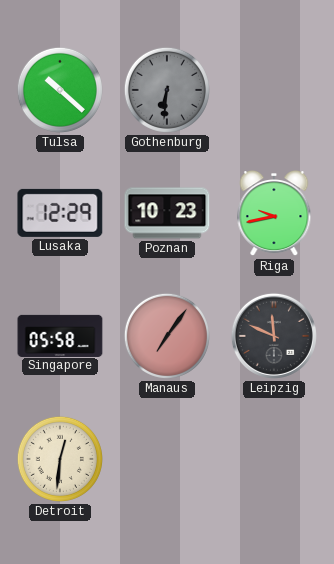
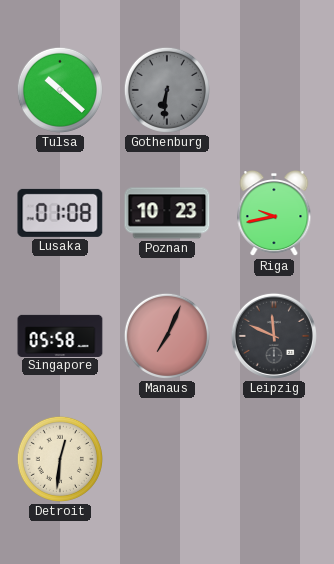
Lusaka: 12:29 -> 01:08
Manaus: 7:06 -> 7:04
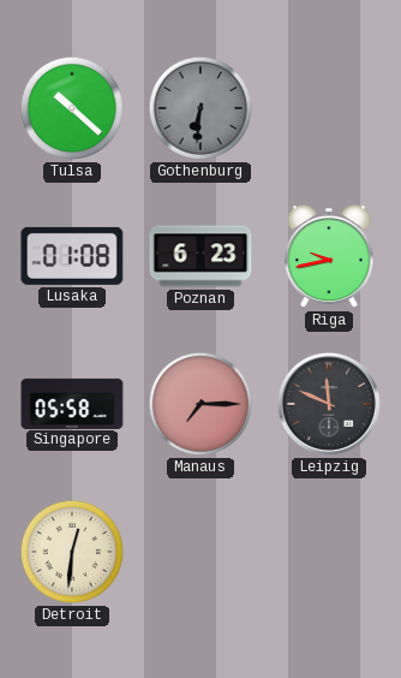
Poznan: 10:23 -> 6:23
Manaus: 7:04 -> 7:15
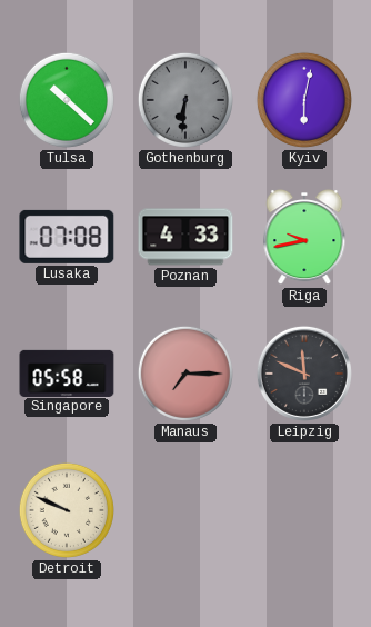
Kyiv: none -> 6:02
Lusaka: 01:08 -> 07:08
Poznan: 6:23 -> 4:33
Detroit: 12:31 -> 9:49
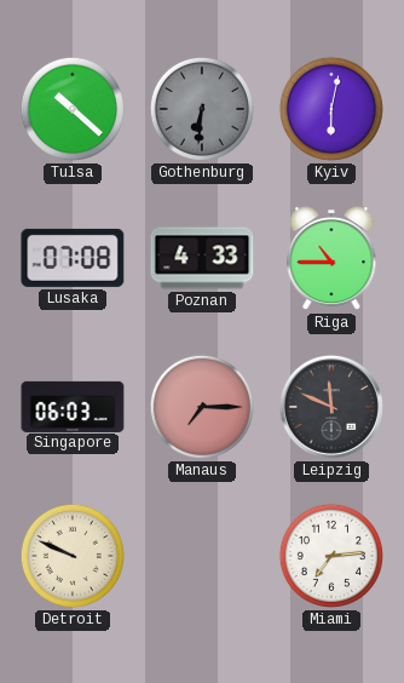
Riga: 9:43 -> 10:45
Singapore: 05:58 -> 06:03
Miami: none -> 7:14
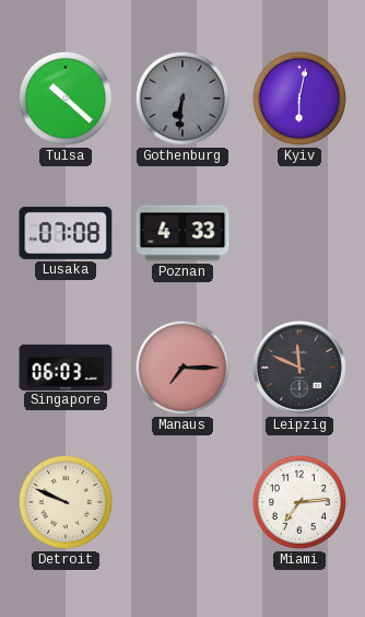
Riga: 10:45 -> none
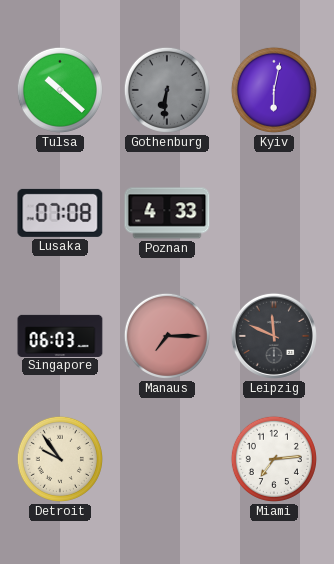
Detroit: 9:49 -> 9:54
